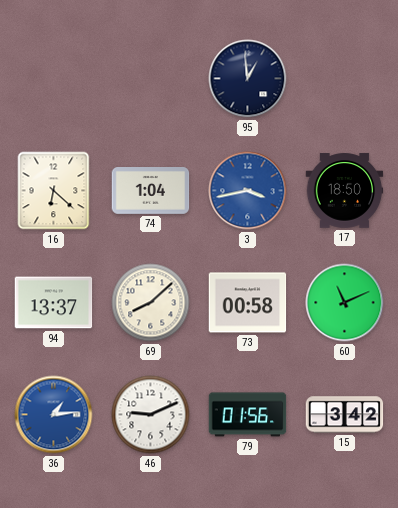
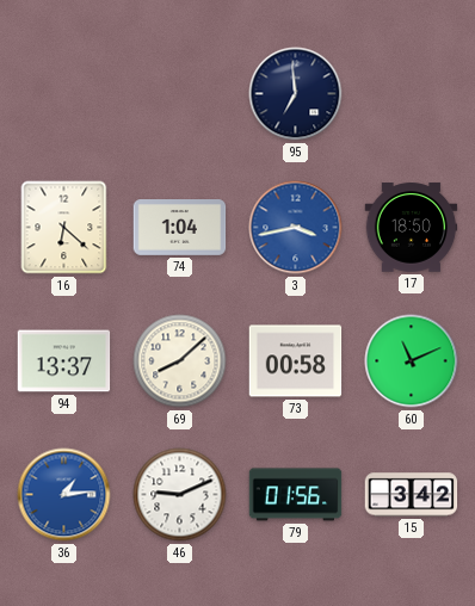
95: 12:59 -> 6:59
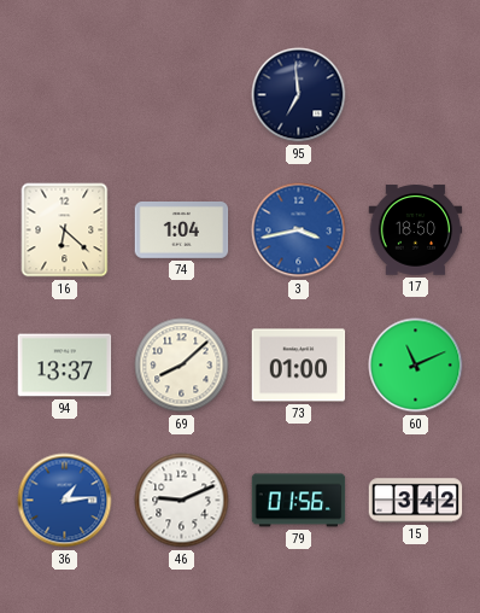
73: 00:58 -> 01:00
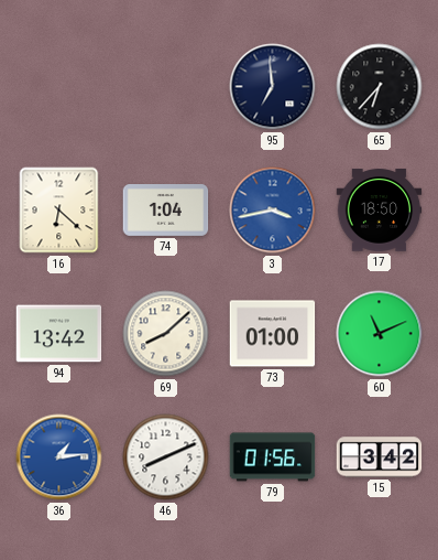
65: none -> 6:37
94: 13:37 -> 13:42
46: 9:11 -> 8:11
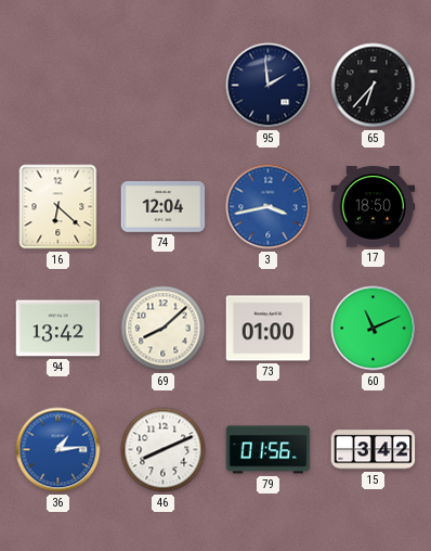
95: 6:59 -> 1:59
74: 1:04 -> 12:04
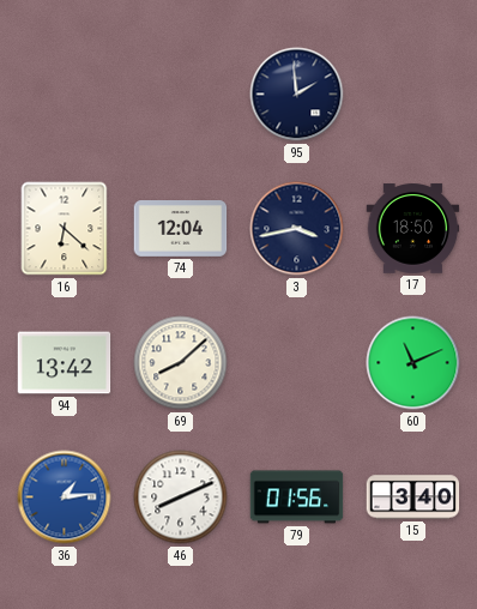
65: 6:37 -> none
3 dial: blue -> navy
73: 01:00 -> none
15: 3:42 -> 3:40
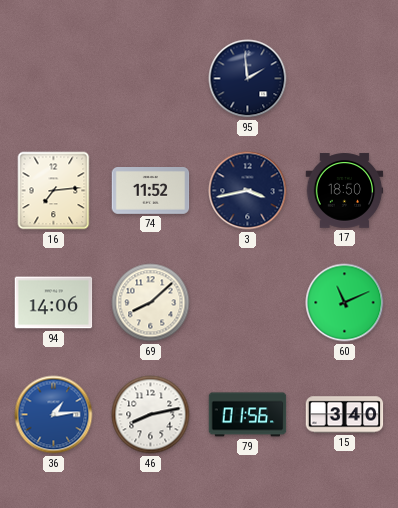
16: 6:22 -> 7:14
74: 12:04 -> 11:52
94: 13:42 -> 14:06
46: 8:11 -> 8:13
